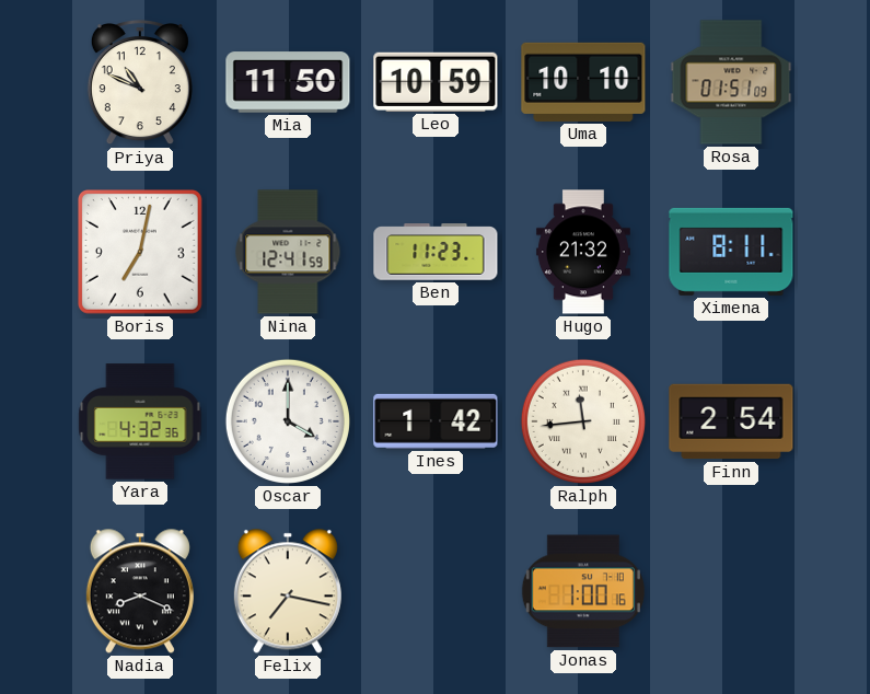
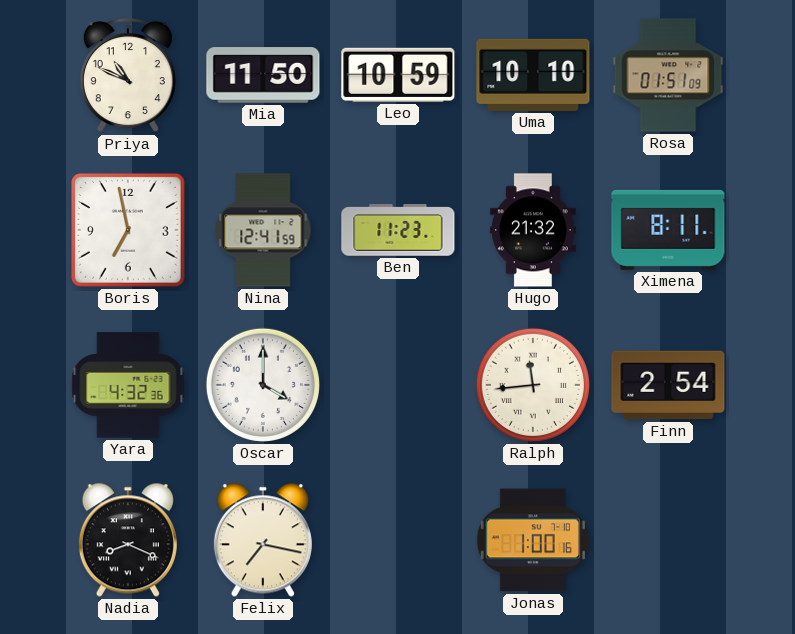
Boris: 7:02 -> 6:58
Ines: 1:42 -> none
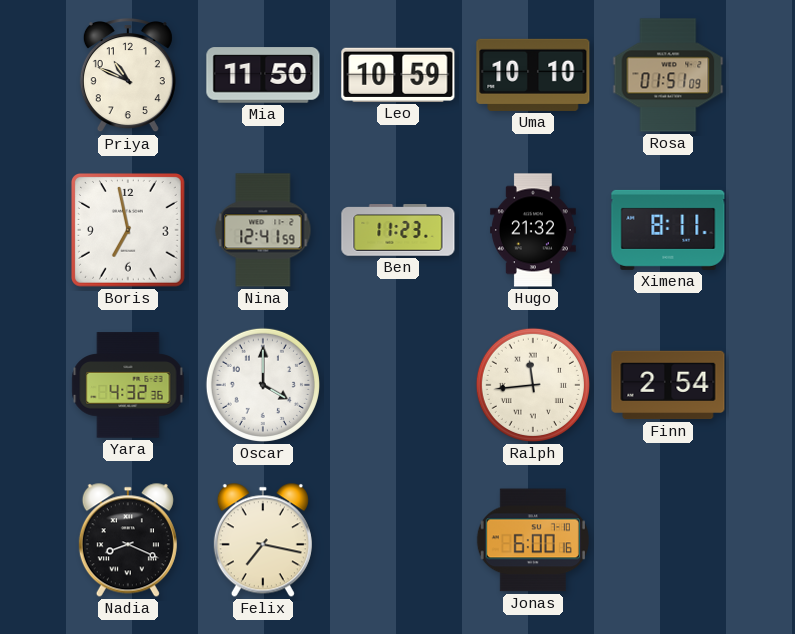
Jonas: 1:00 -> 6:00
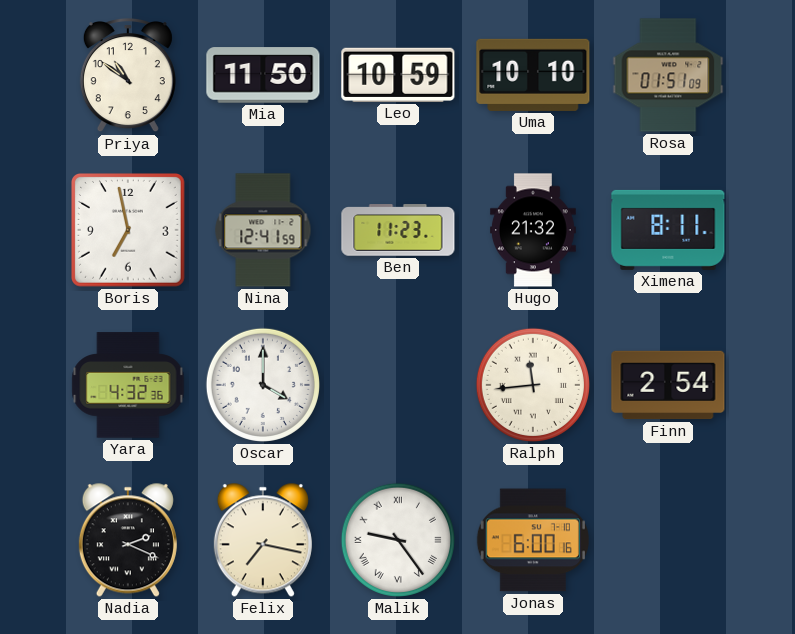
Priya: 10:49 -> 10:51
Nadia: 8:19 -> 2:19
Malik: none -> 9:24
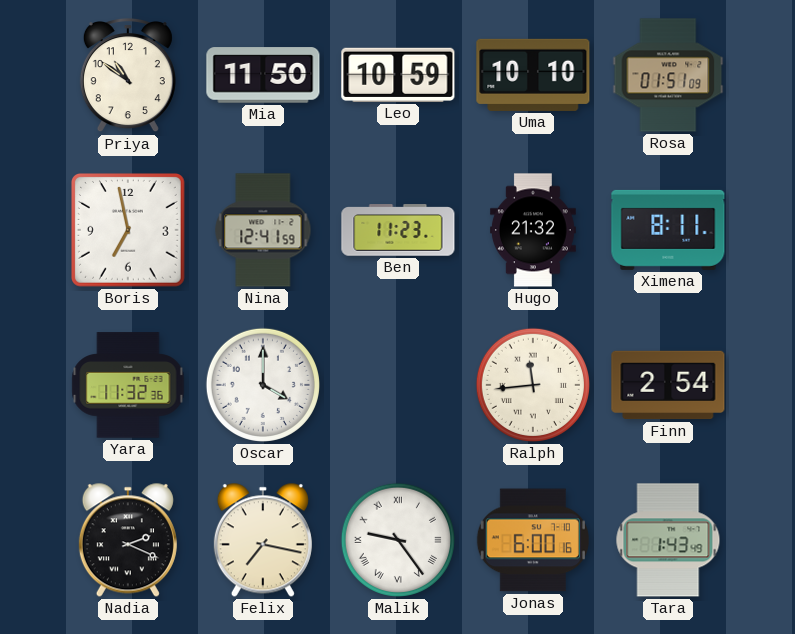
Yara: 4:32 -> 11:32
Tara: none -> 1:43
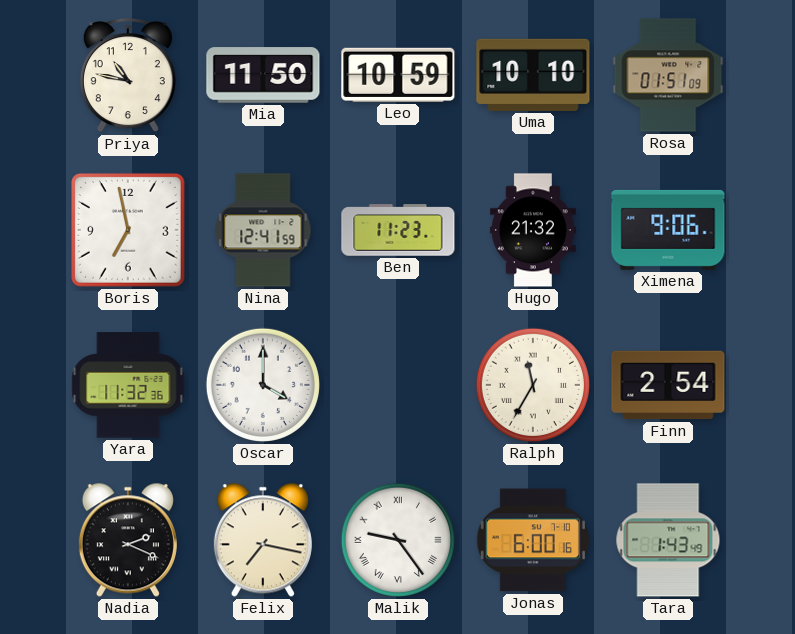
Priya: 10:51 -> 10:47
Ximena: 8:11 -> 9:06
Ralph: 11:44 -> 11:35
